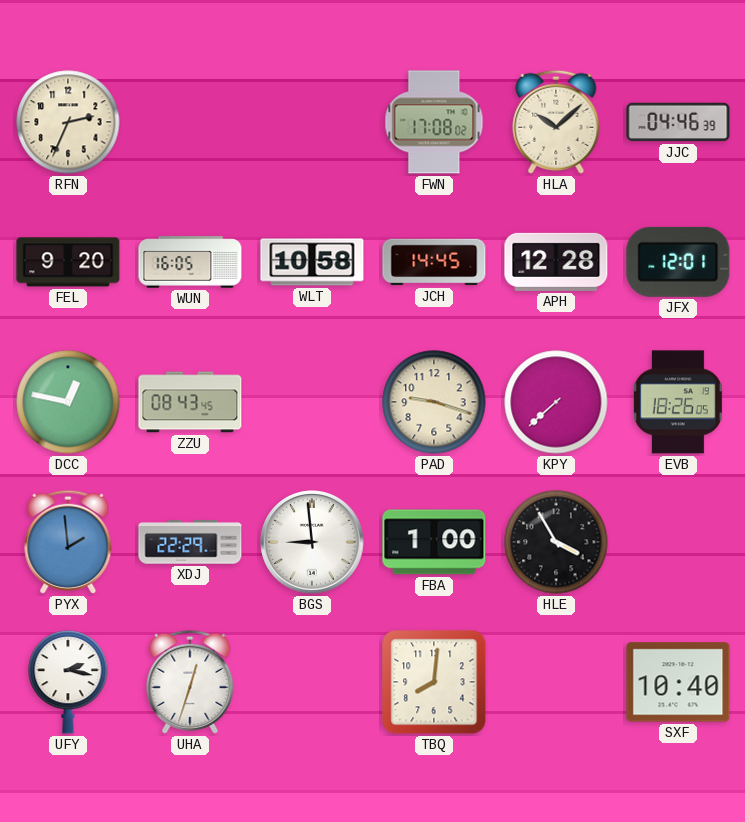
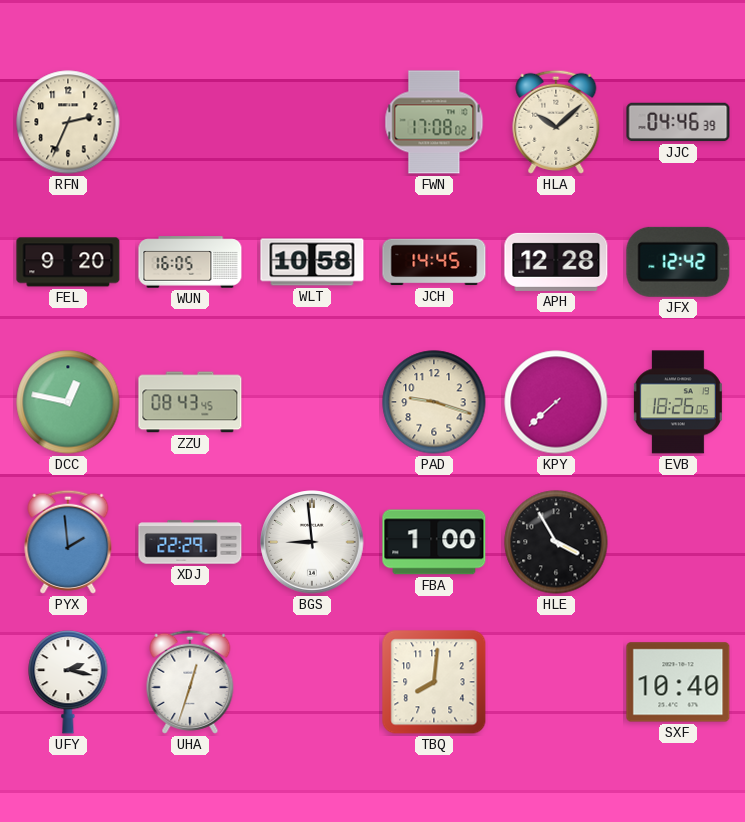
JFX: 12:01 -> 12:42
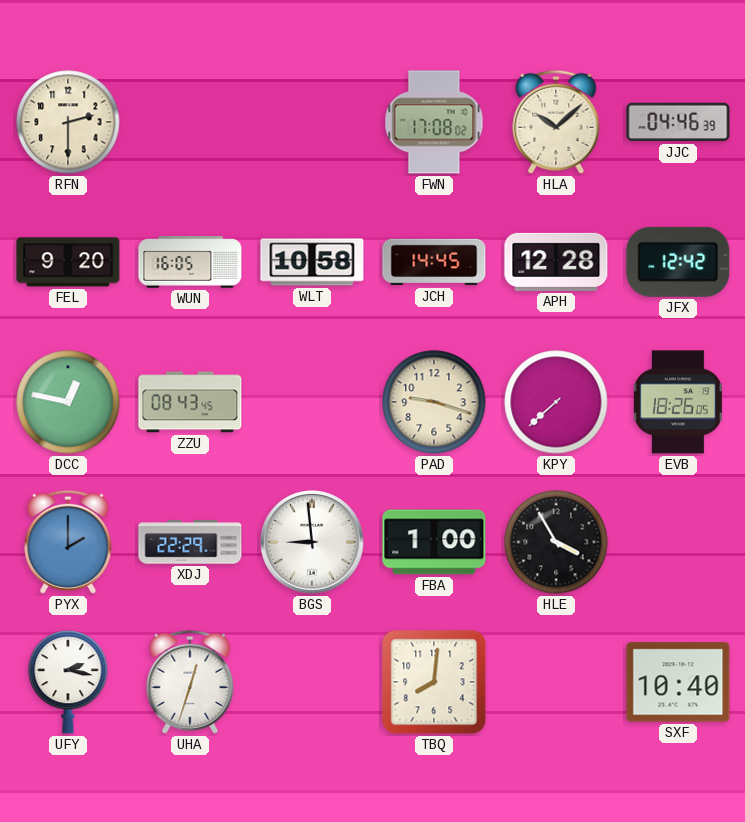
RFN: 2:34 -> 2:30
PYX: 1:59 -> 2:00
